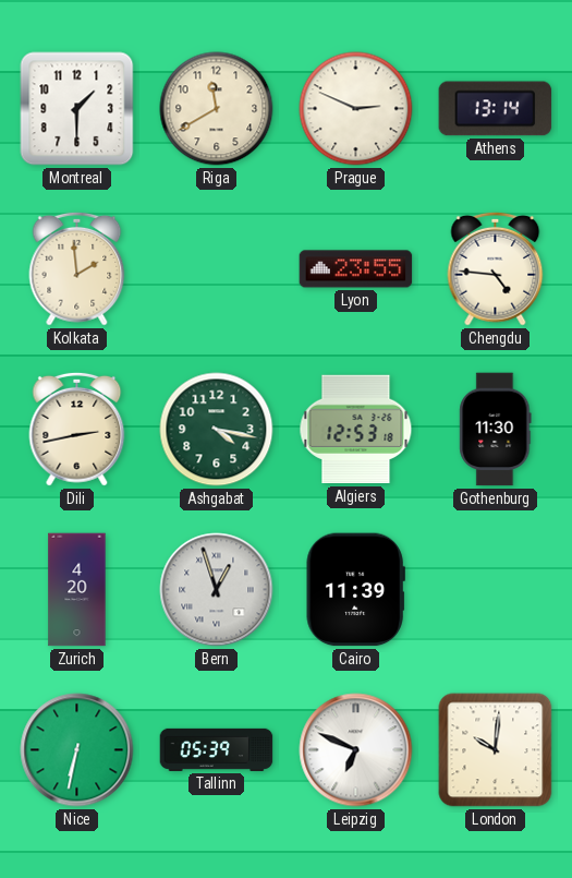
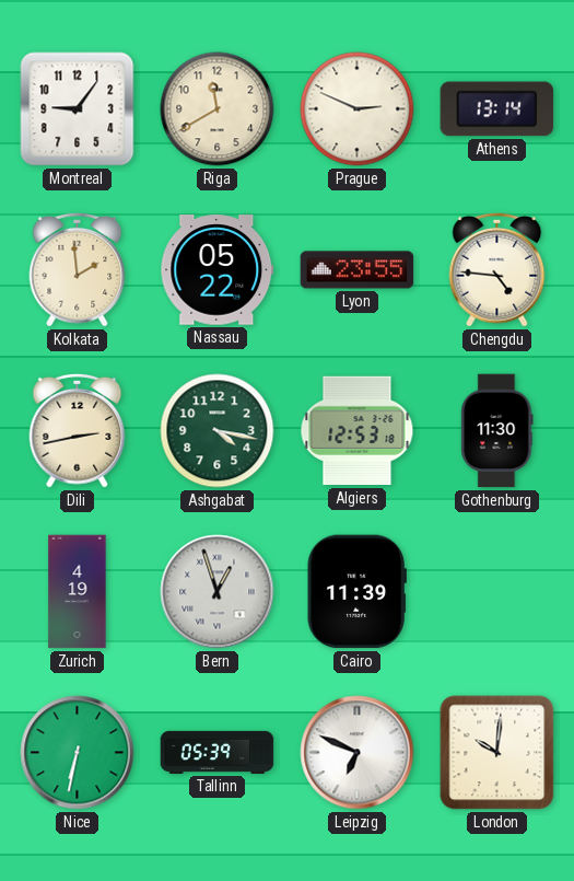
Montreal: 1:30 -> 9:06
Nassau: none -> 05:22
Zurich: 4:20 -> 4:19
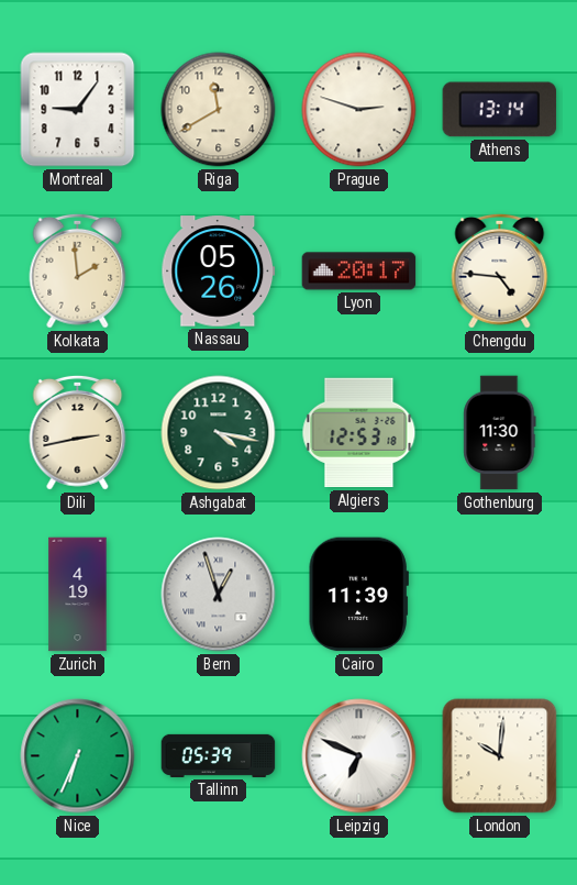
Prague: 2:49 -> 2:48
Nassau: 05:22 -> 05:26
Lyon: 23:55 -> 20:17
Nice: 6:32 -> 6:34
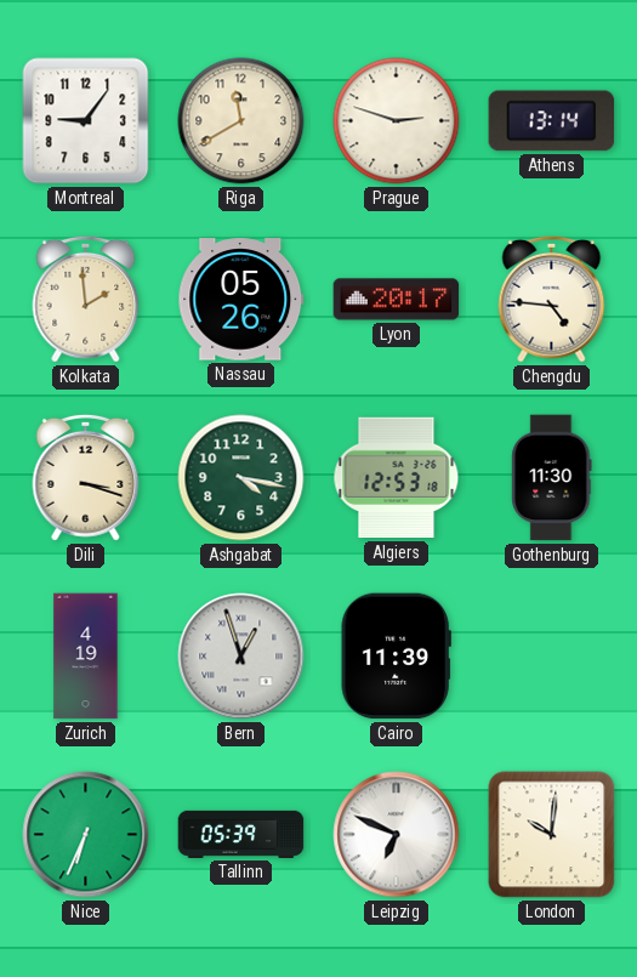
Dili: 2:43 -> 3:18
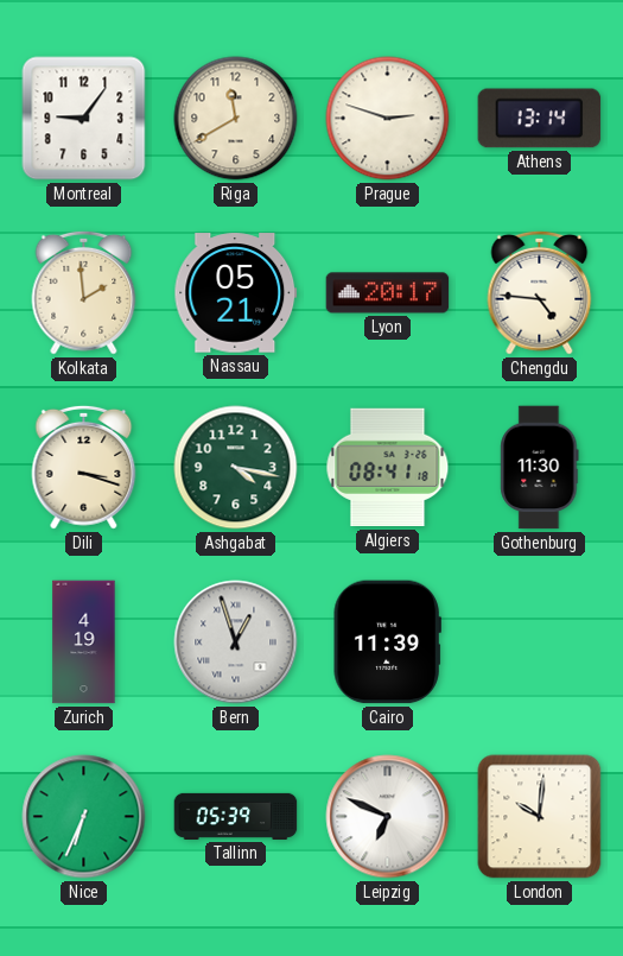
Nassau: 05:26 -> 05:21
Algiers: 12:53 -> 08:41
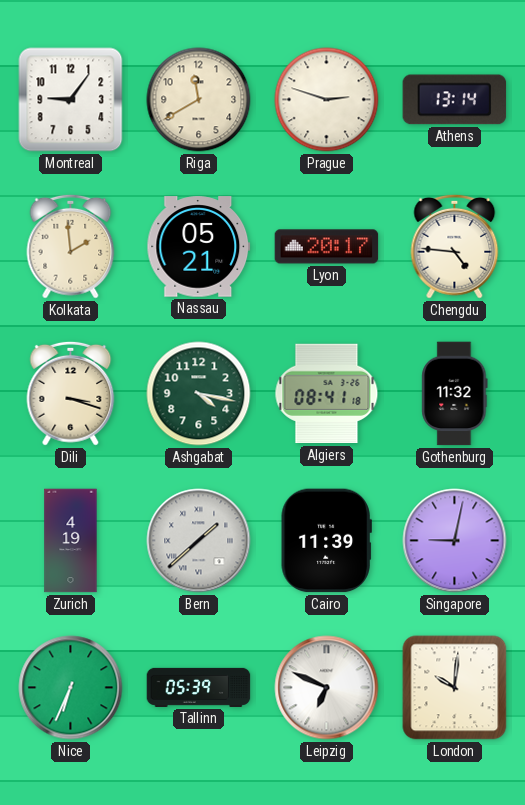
Gothenburg: 11:30 -> 11:32
Bern: 12:57 -> 1:38
Singapore: none -> 9:02
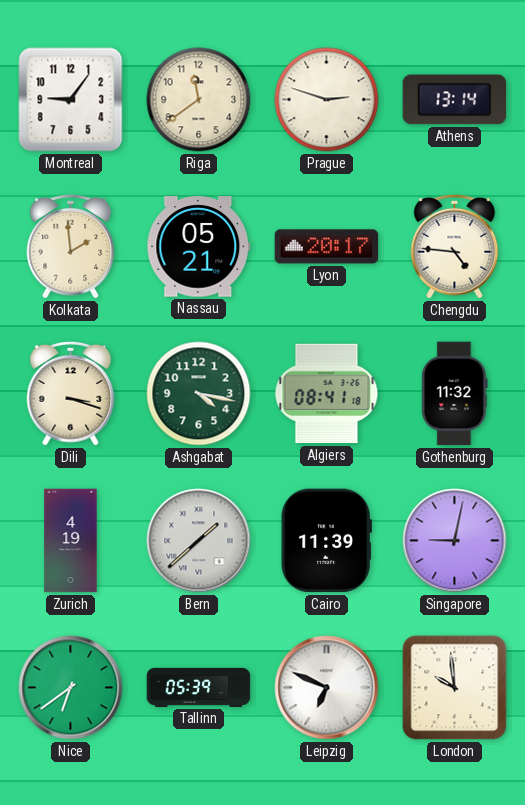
Riga: 11:40 -> 11:39
Nice: 6:34 -> 6:39
London: 10:01 -> 9:59
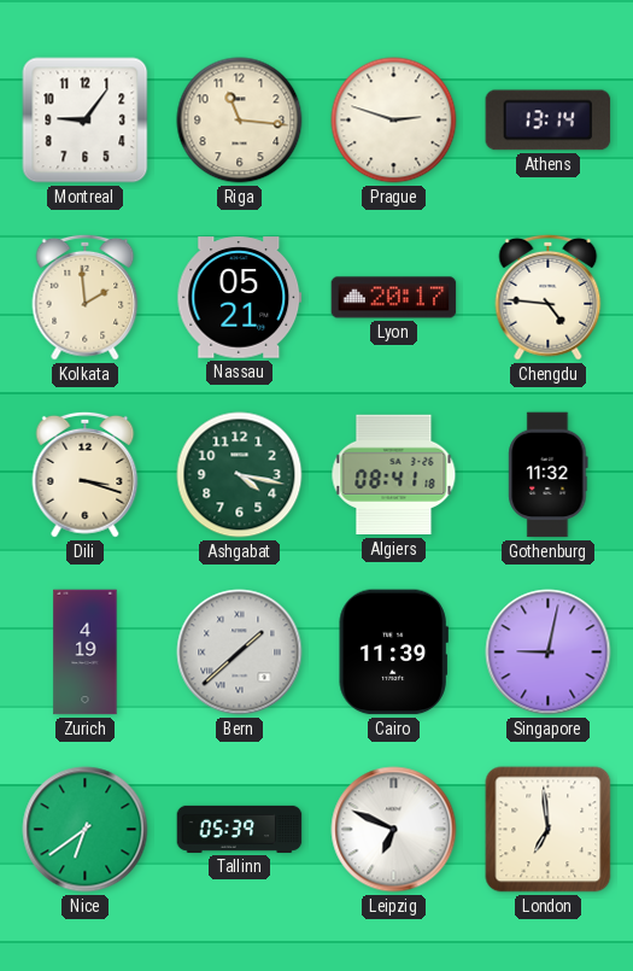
Riga: 11:39 -> 11:16
London: 9:59 -> 6:59
